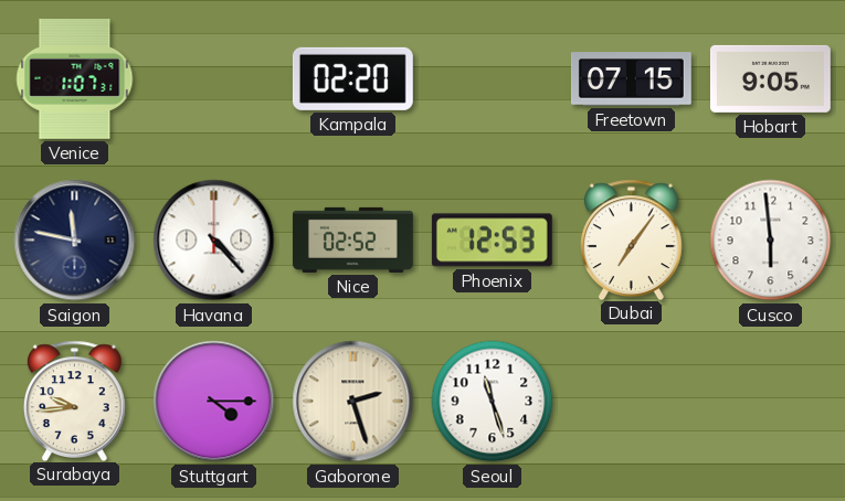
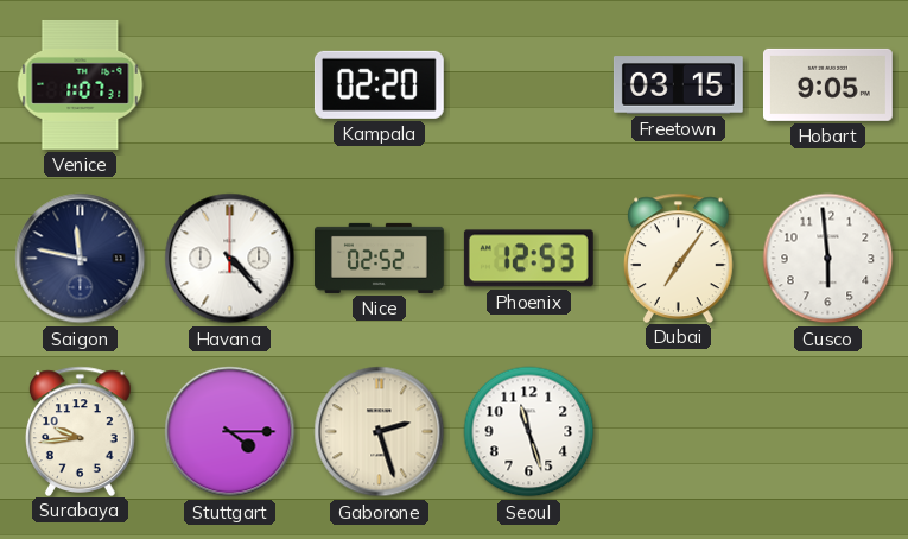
Freetown: 07:15 -> 03:15
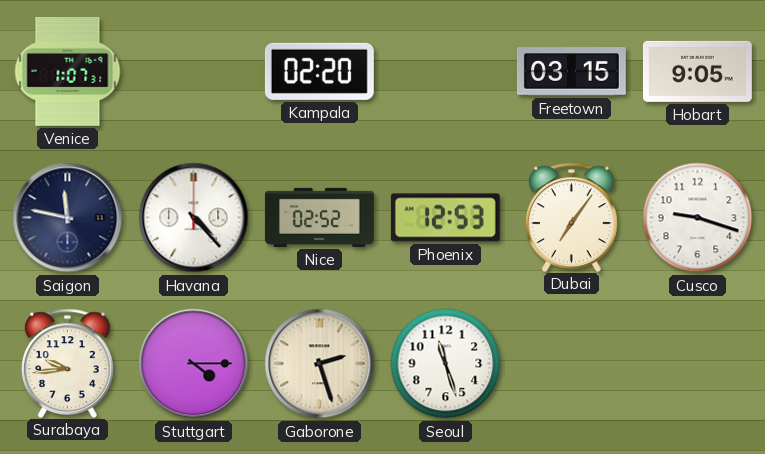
Cusco: 5:59 -> 9:18
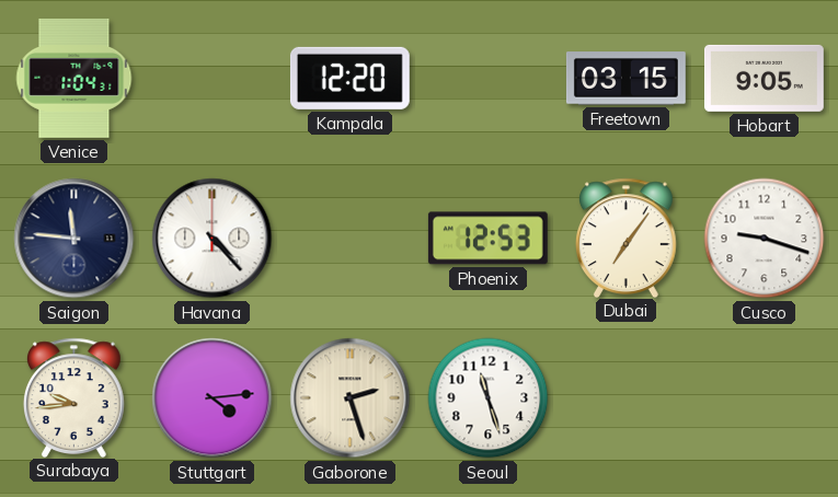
Venice: 1:07 -> 1:04
Kampala: 02:20 -> 12:20
Saigon: 11:47 -> 11:46
Nice: 02:52 -> none
Stuttgart: 4:15 -> 4:14
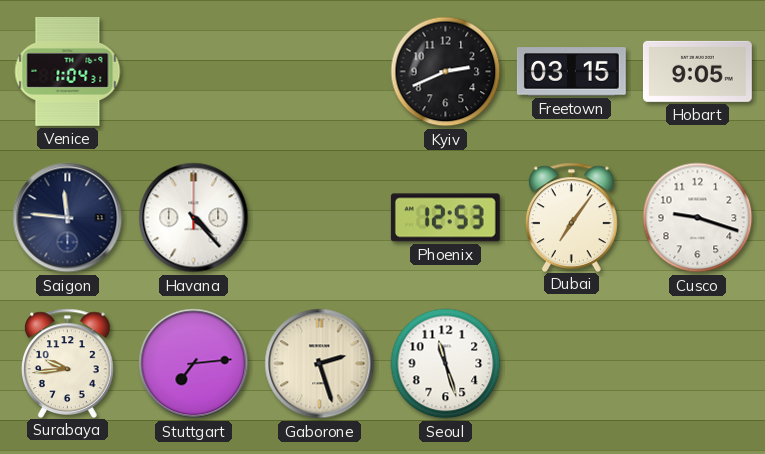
Kampala: 12:20 -> none
Kyiv: none -> 2:41
Stuttgart: 4:14 -> 7:14
